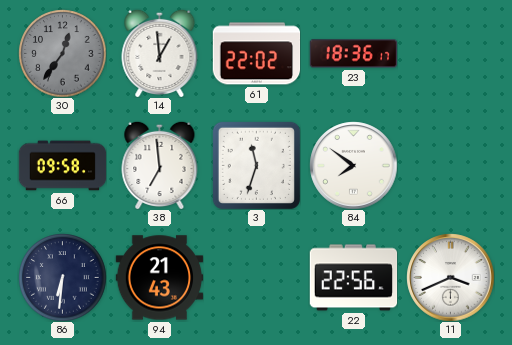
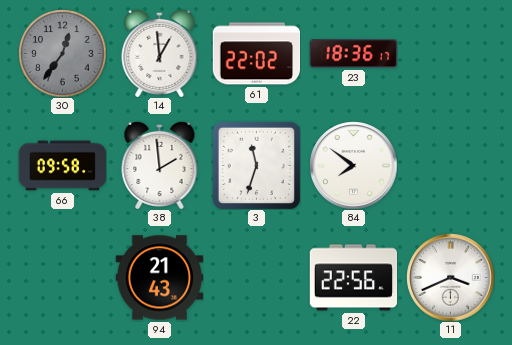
38: 6:59 -> 1:59
86: 6:31 -> none
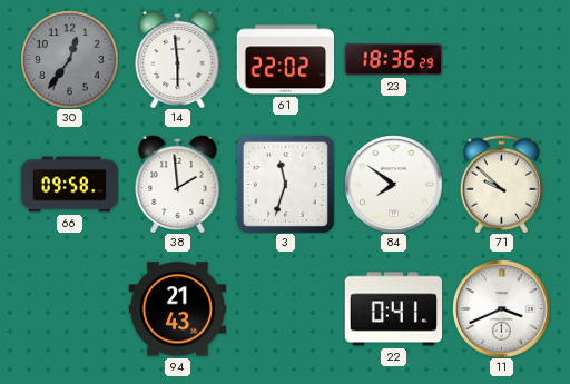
14: 12:59 -> 5:59
23: 18:36:17 -> 18:36:29
71: none -> 9:52
22: 22:56 -> 0:41
